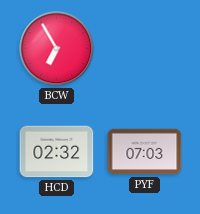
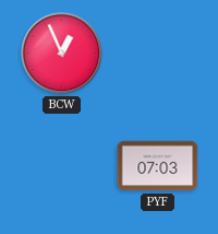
BCW: 6:55 -> 12:56
HCD: 02:32 -> none
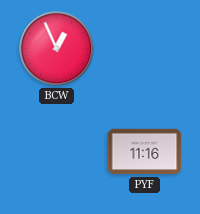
PYF: 07:03 -> 11:16
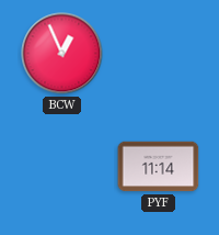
PYF: 11:16 -> 11:14
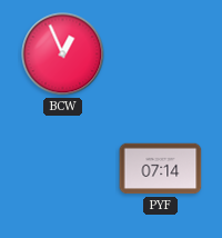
PYF: 11:14 -> 07:14
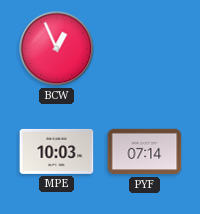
MPE: none -> 10:03
